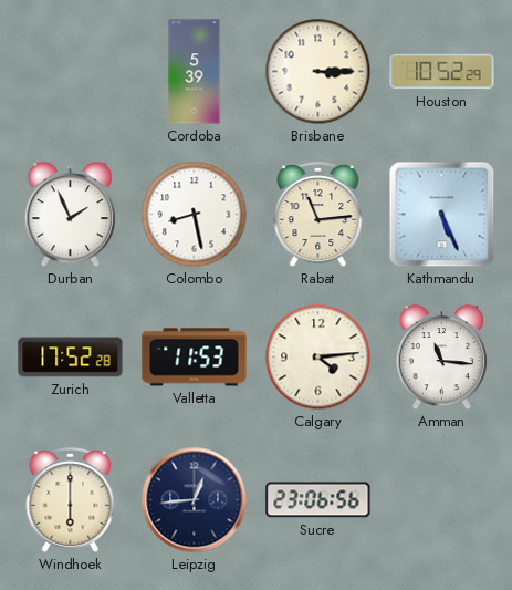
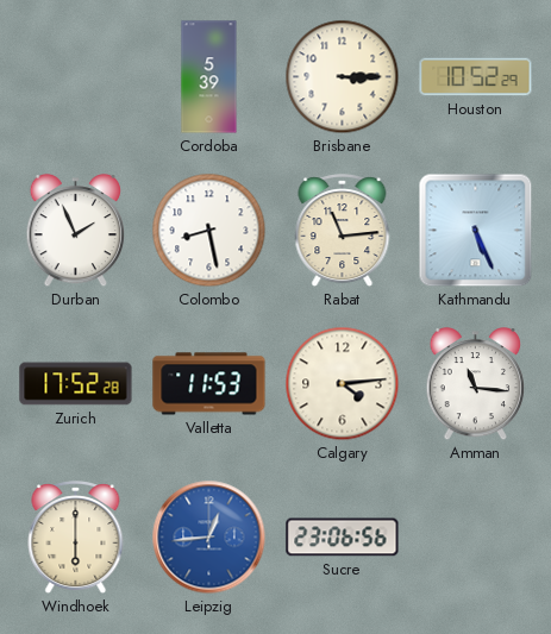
Leipzig dial: navy -> blue
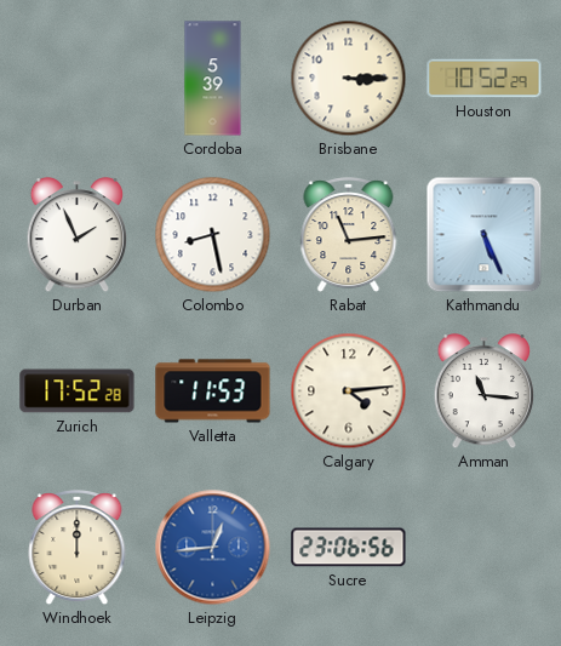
Windhoek: 6:00 -> 12:00
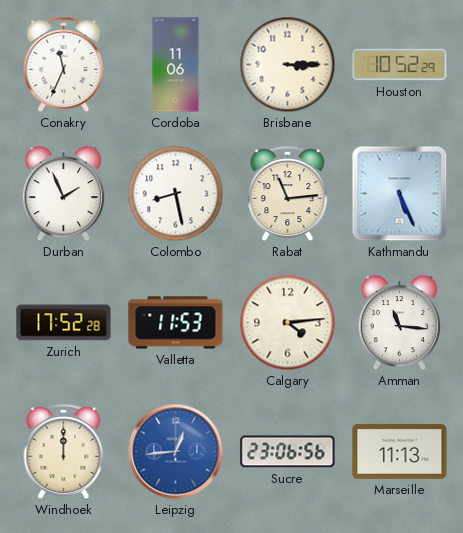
Conakry: none -> 11:34
Cordoba: 5:39 -> 11:06
Marseille: none -> 11:13
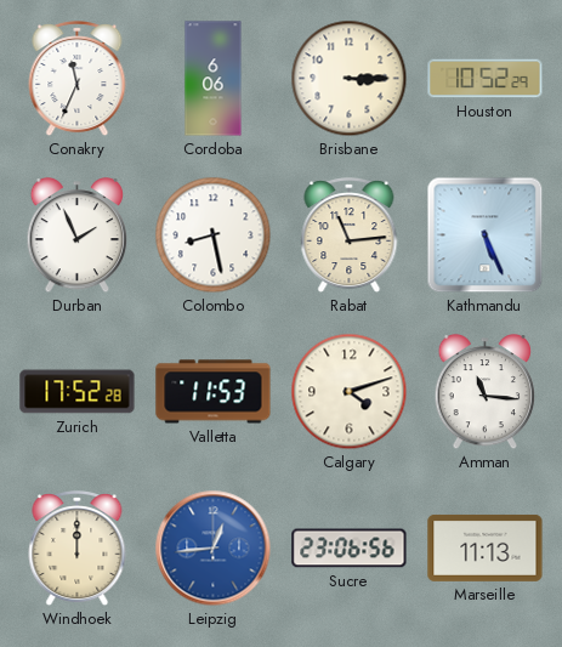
Cordoba: 11:06 -> 6:06
Calgary: 4:14 -> 4:12
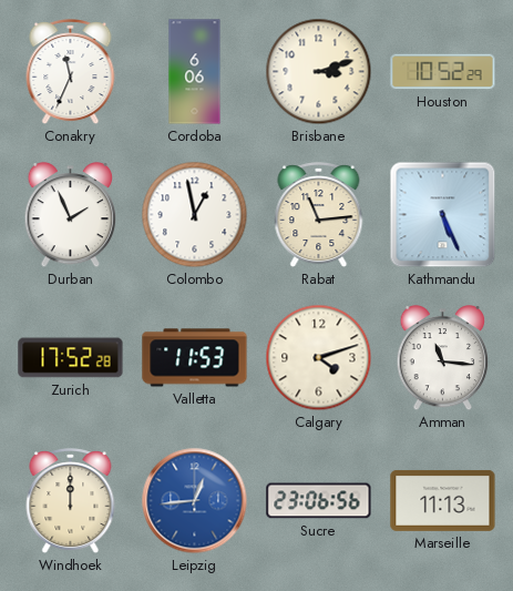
Brisbane: 3:15 -> 3:12
Colombo: 8:28 -> 12:58
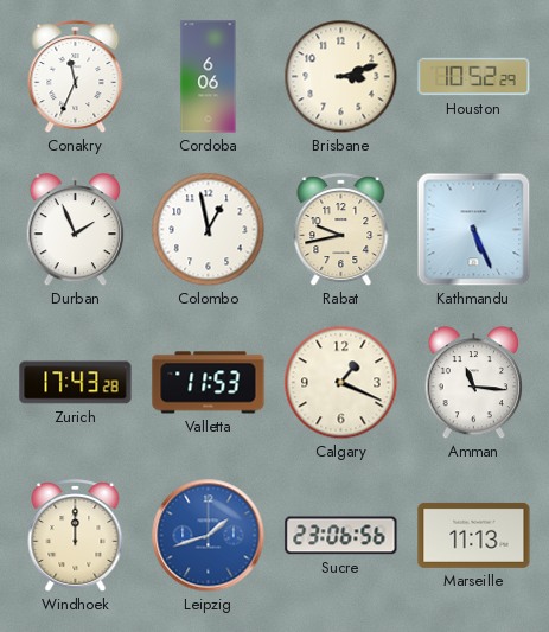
Rabat: 11:14 -> 9:43
Zurich: 17:52 -> 17:43
Calgary: 4:12 -> 1:19
Leipzig: 12:44 -> 1:42
